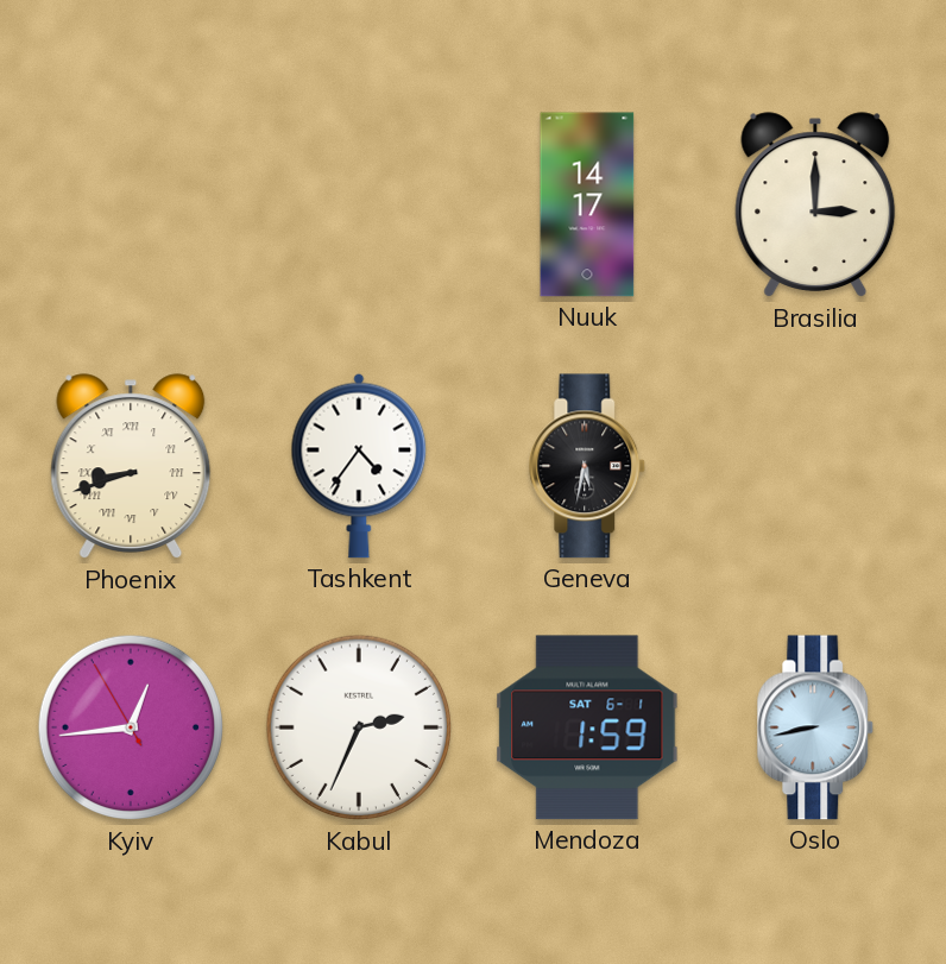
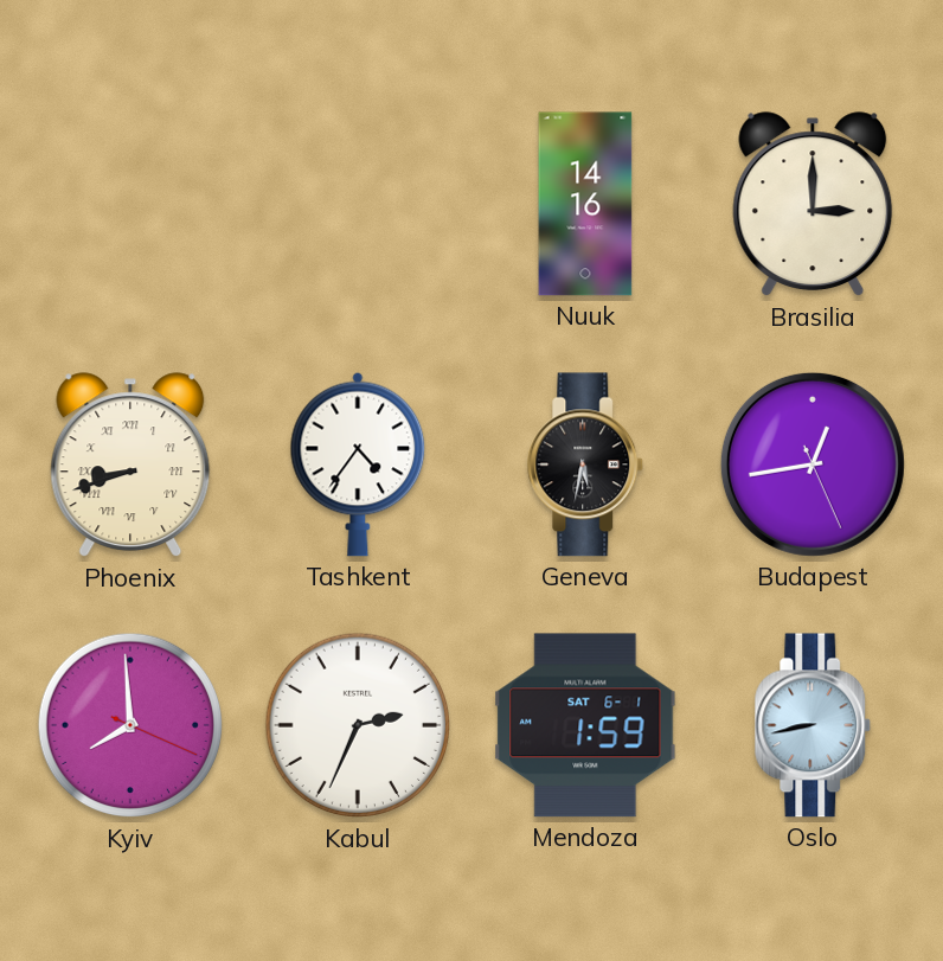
Nuuk: 14:17 -> 14:16
Budapest: none -> 12:43
Kyiv: 12:43 -> 7:59
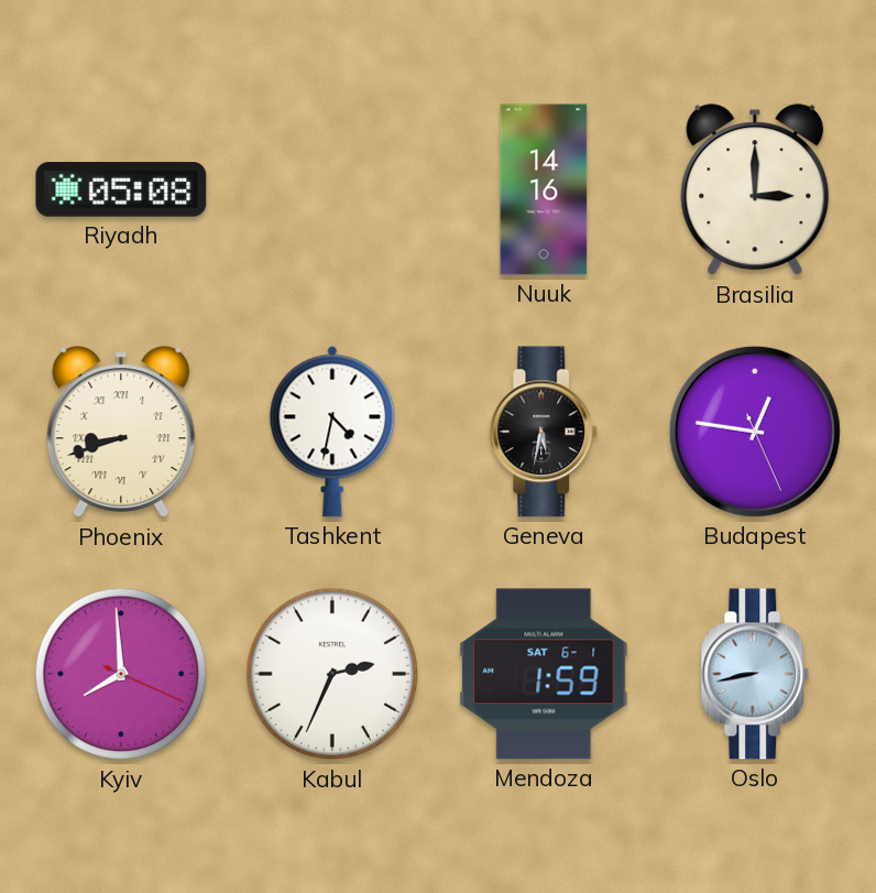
Riyadh: none -> 05:08
Tashkent: 4:36 -> 4:32
Budapest: 12:43 -> 12:46
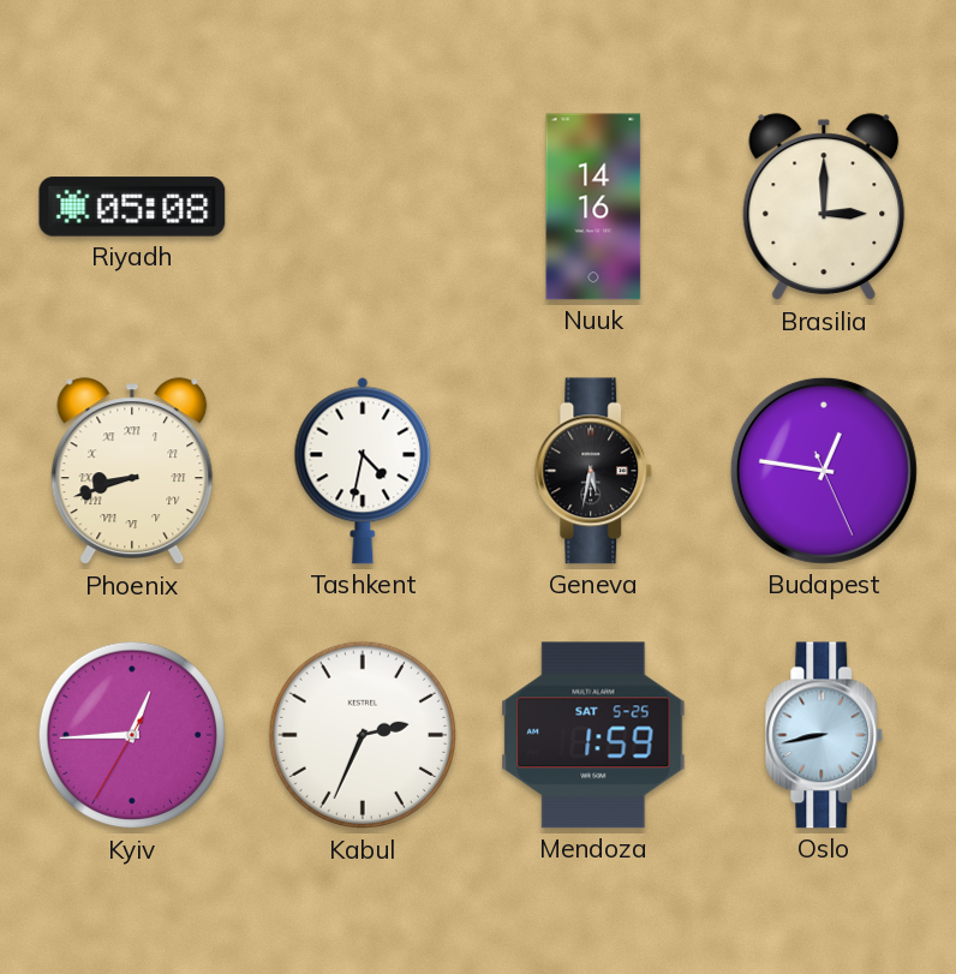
Kyiv: 7:59 -> 12:44
Mendoza date: SAT 6-1 -> SAT 5-25
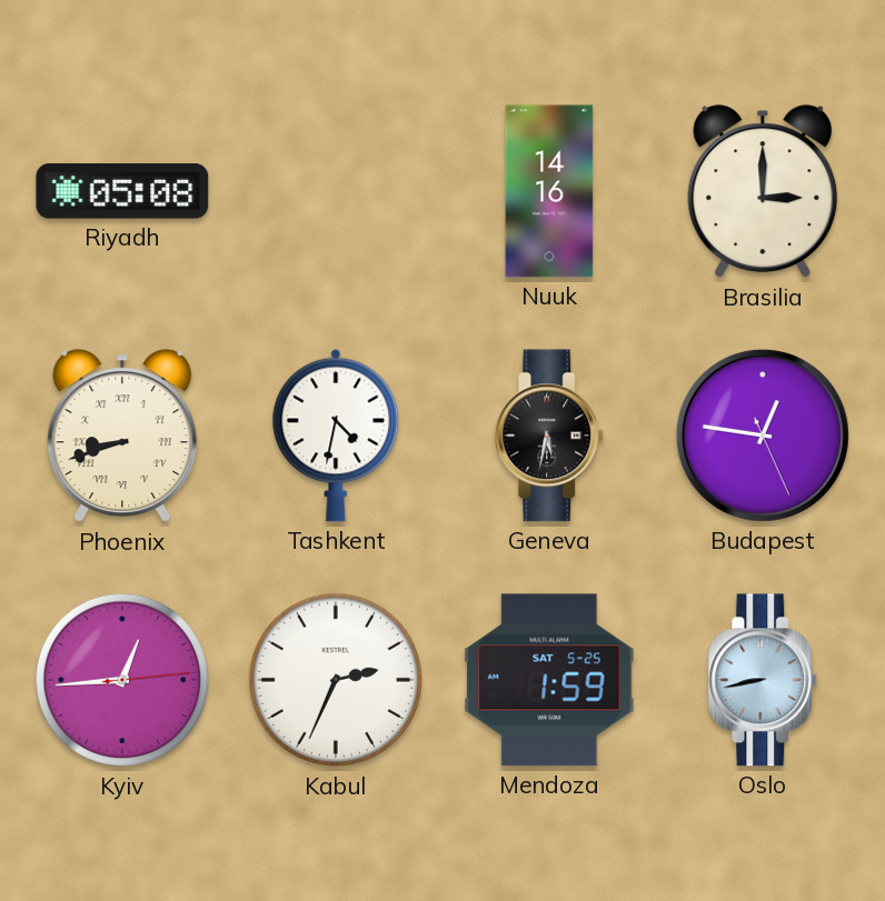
Kyiv: 12:44:35 -> 12:44:14
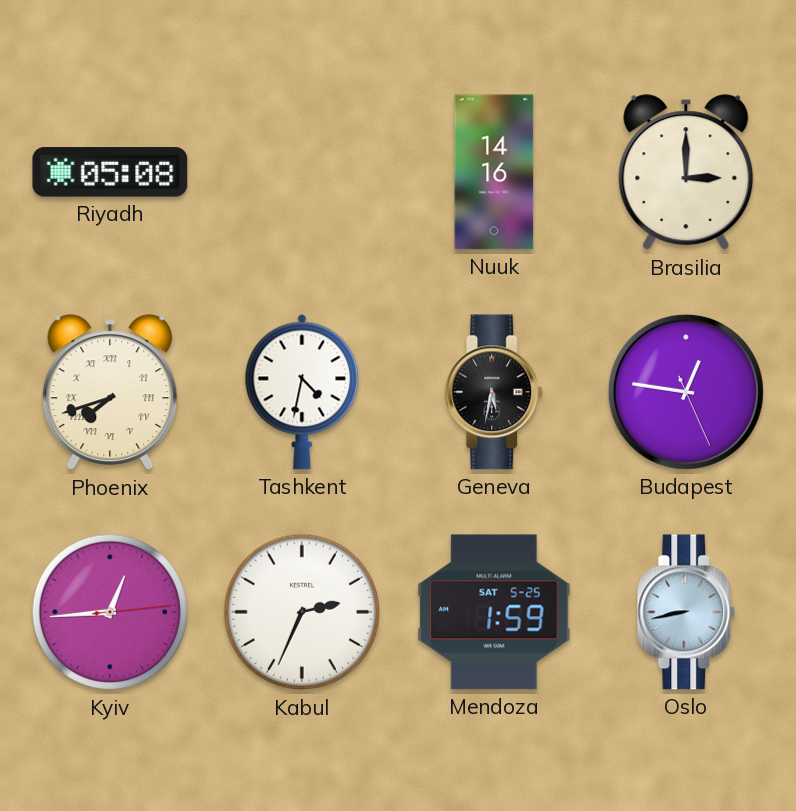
Phoenix: 8:42 -> 7:42
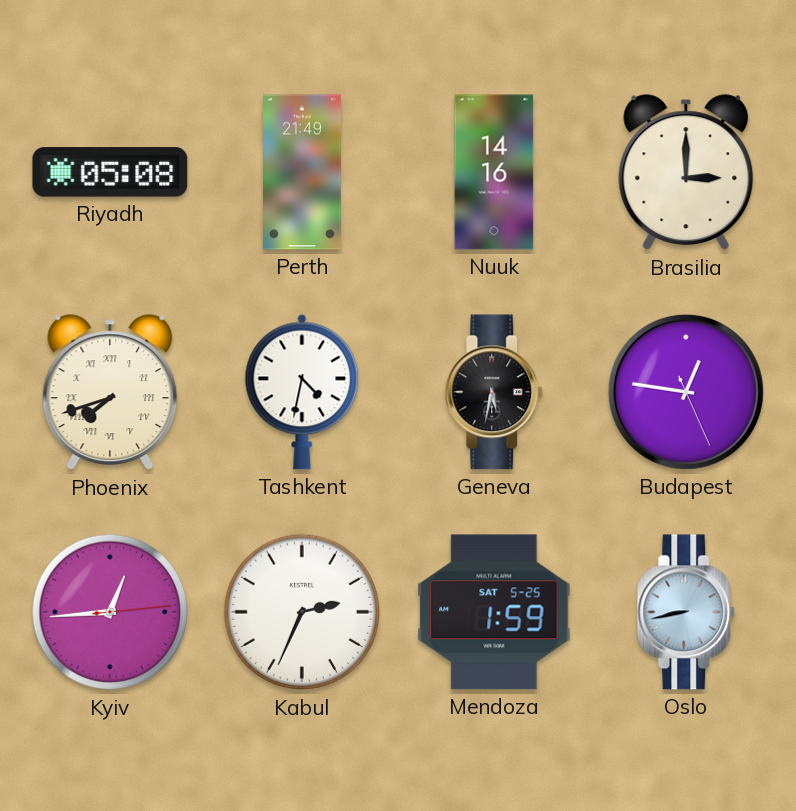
Perth: none -> 21:49
